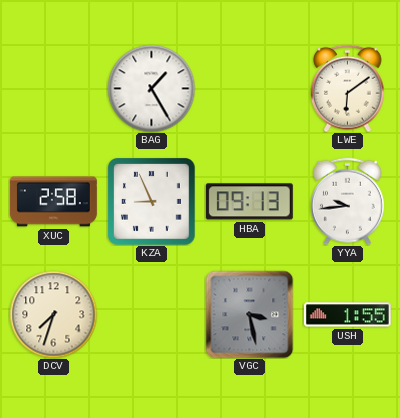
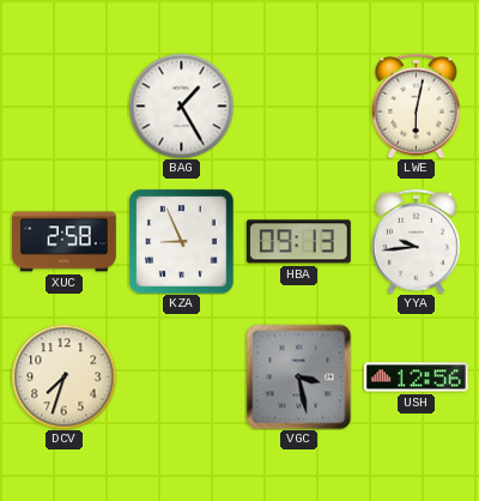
LWE: 6:09 -> 6:02
USH: 1:55 -> 12:56
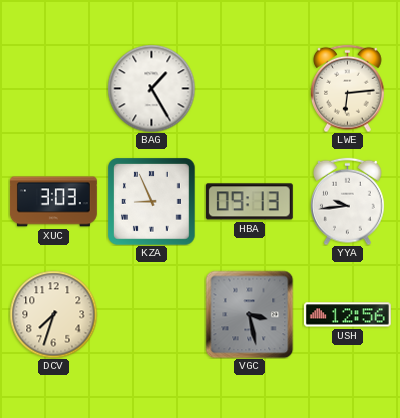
LWE: 6:02 -> 6:14
XUC: 2:58 -> 3:03
